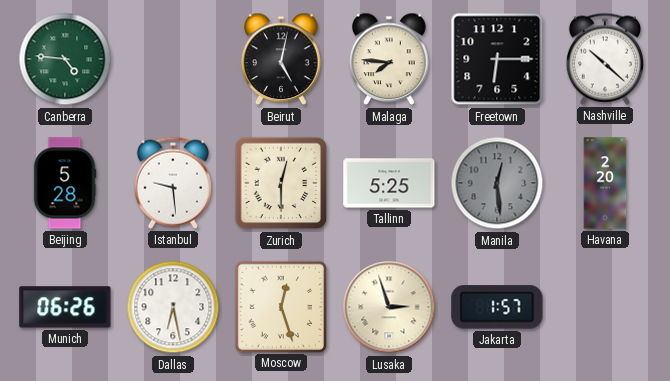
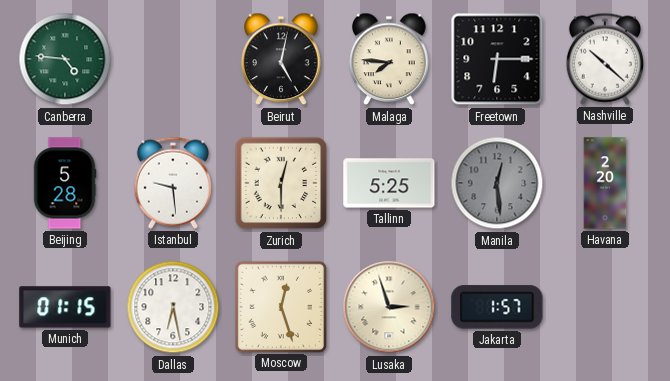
Munich: 06:26 -> 01:15
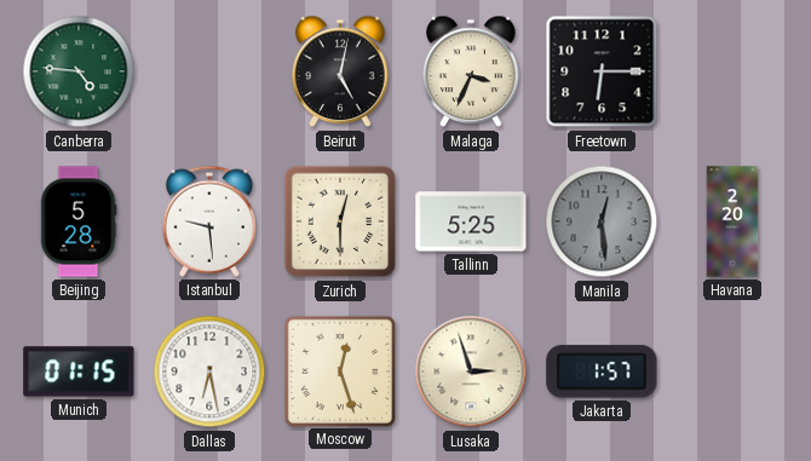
Malaga: 7:46 -> 3:34
Nashville: 10:22 -> none
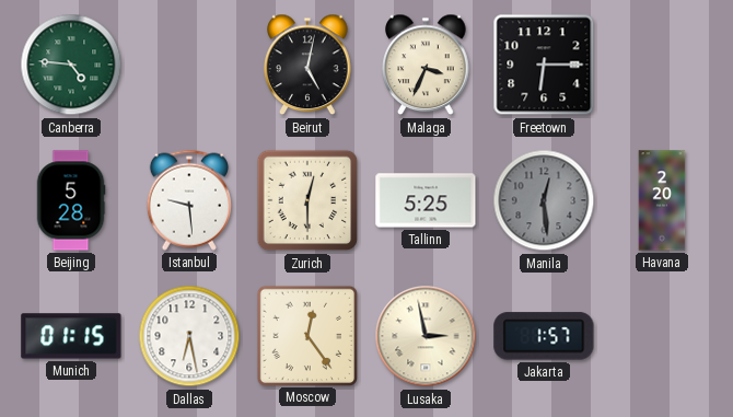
Moscow: 12:27 -> 12:24
Lusaka: 2:57 -> 2:58
